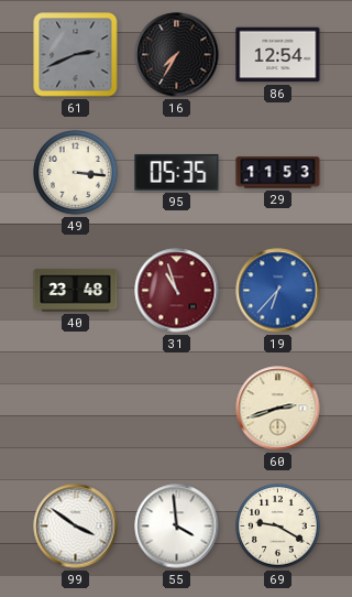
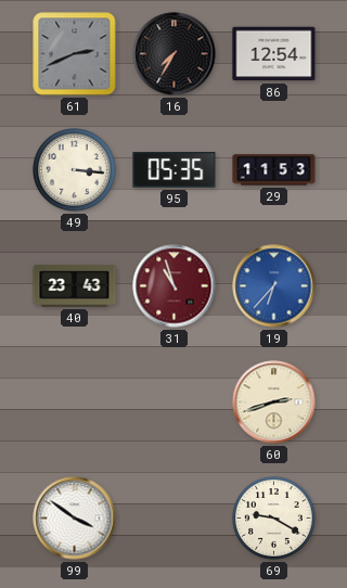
40: 23:48 -> 23:43
55: 3:59 -> none
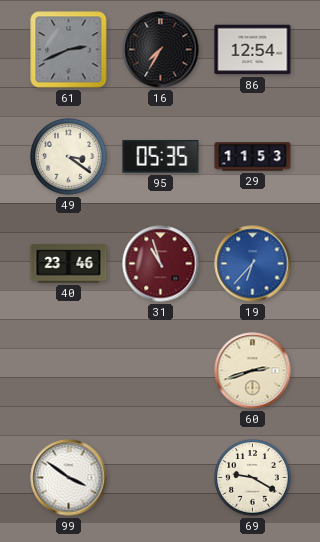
49: 3:16 -> 3:21
40: 23:43 -> 23:46
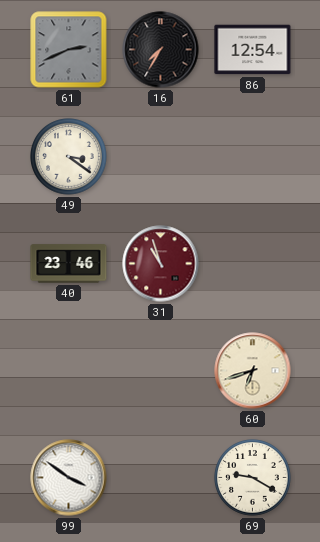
95: 05:35 -> none
29: 11:53 -> none
19: 6:37 -> none
60: 2:42 -> 6:42
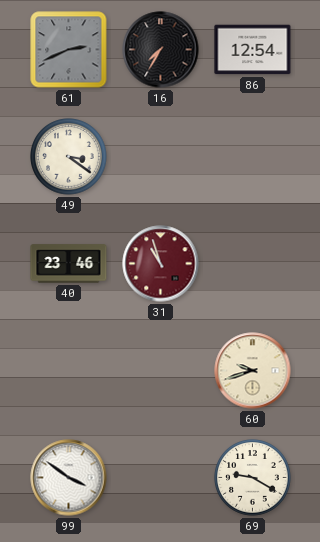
60: 6:42 -> 9:42
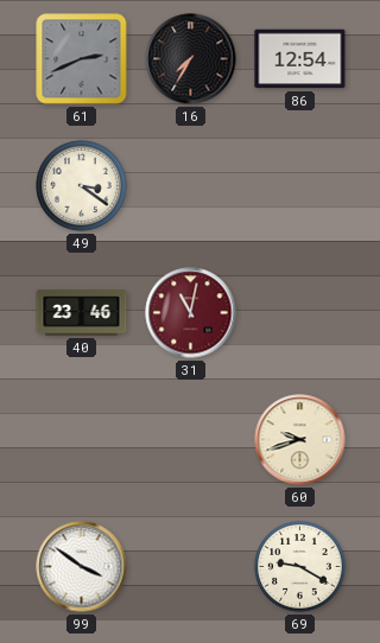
31: 10:57 -> 11:02
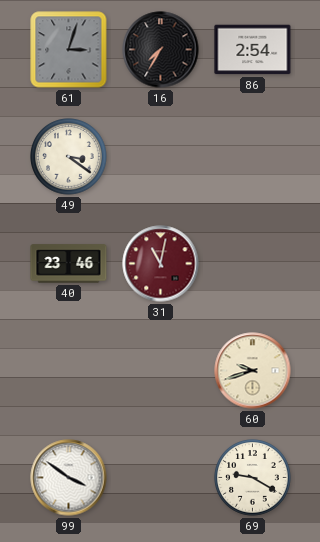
61: 2:41 -> 3:03
86: 12:54 -> 2:54
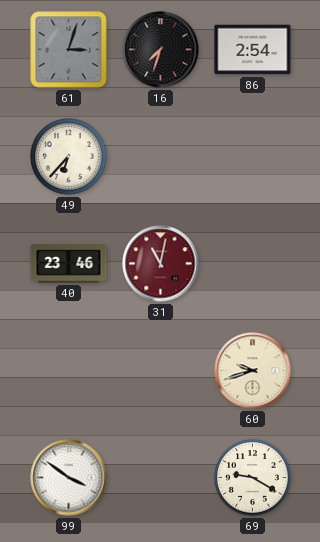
16: 7:35 -> 7:33
49: 3:21 -> 6:37
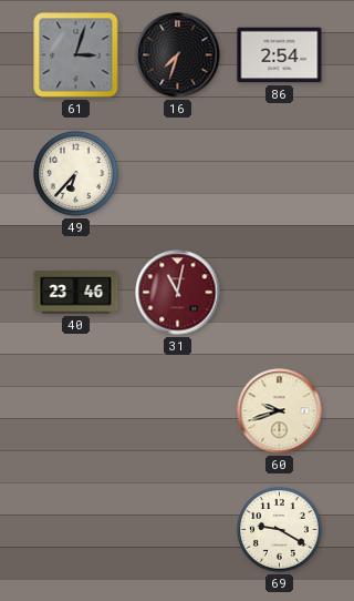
99: 3:51 -> none
